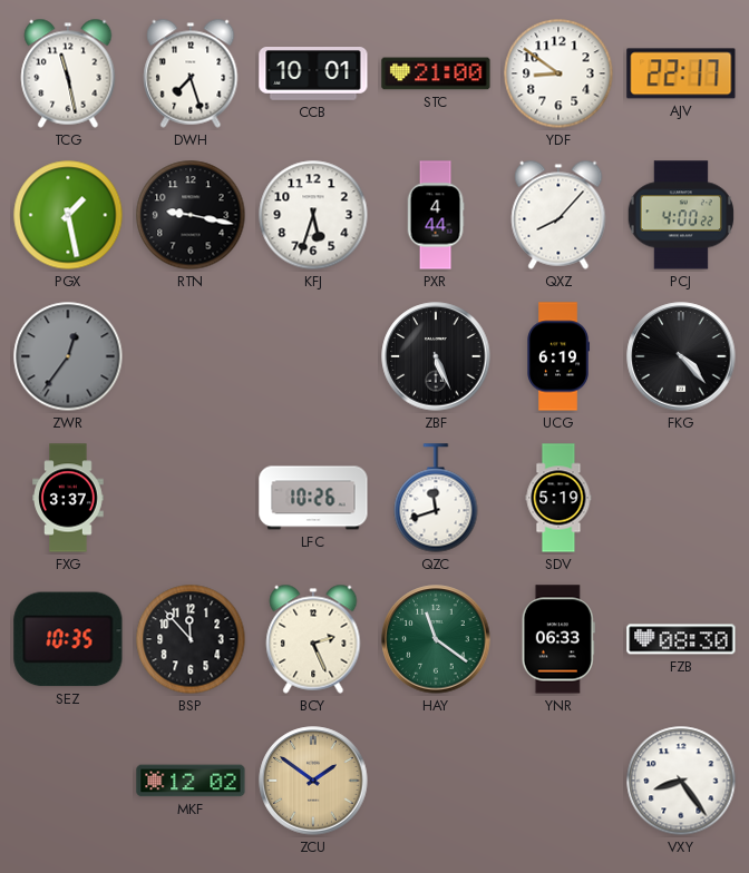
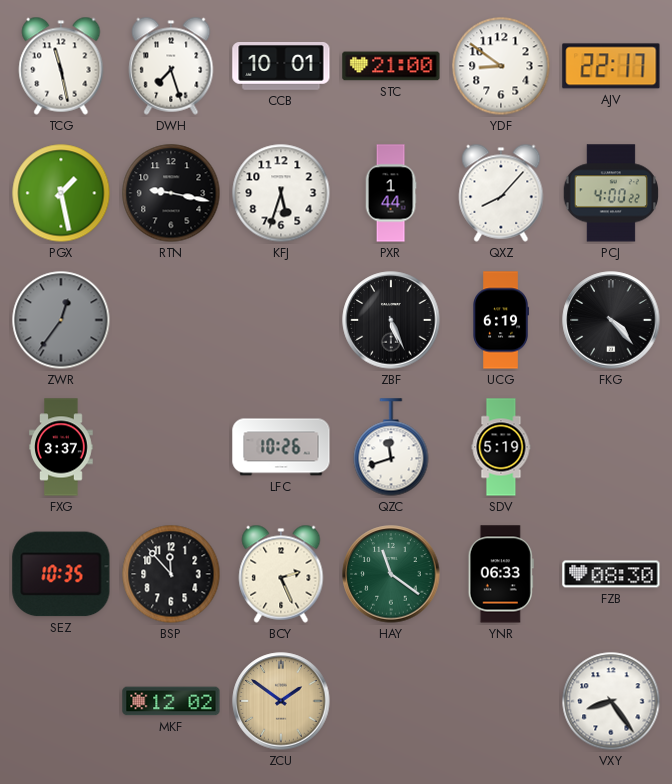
PXR: 4:44 -> 1:44
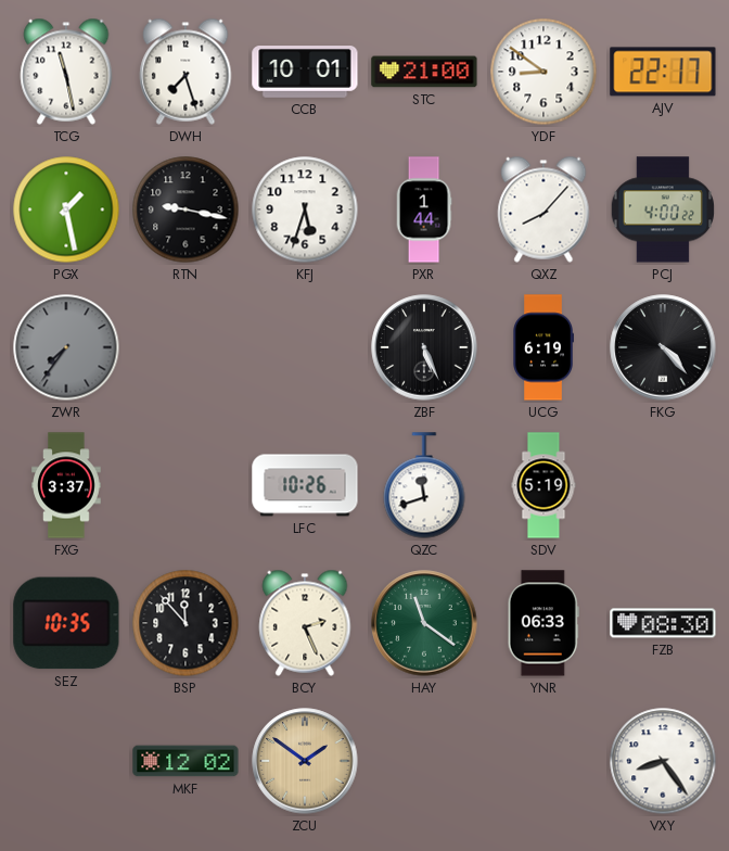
ZWR: 12:36 -> 7:36
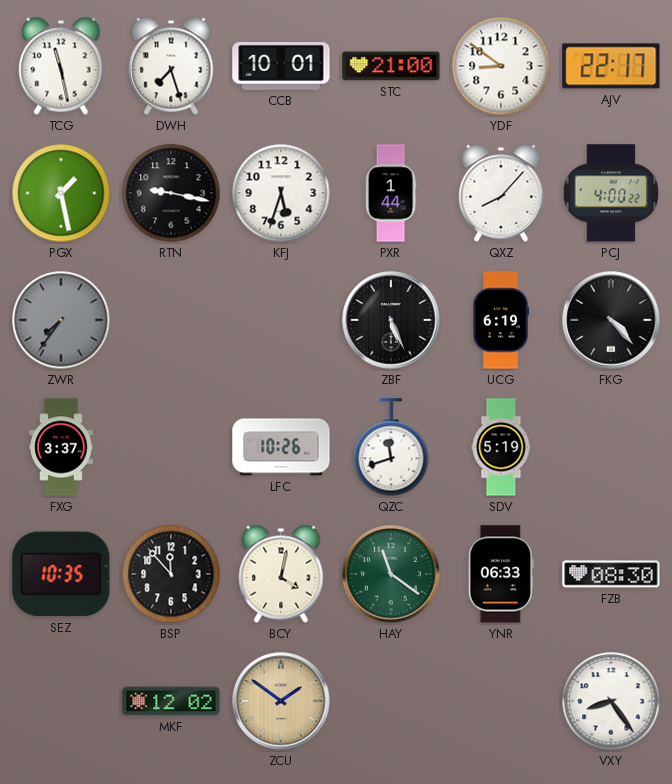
BCY: 2:26 -> 4:02
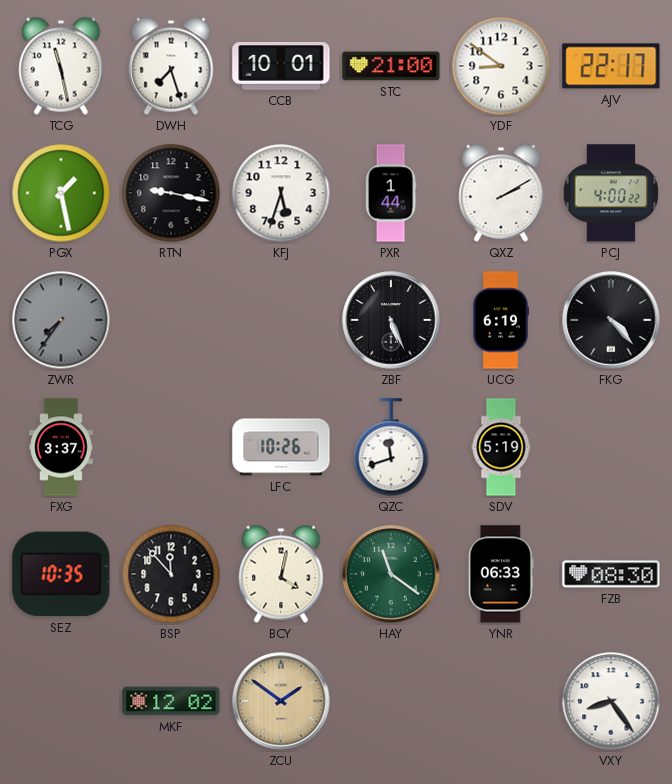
QXZ: 8:07 -> 2:10
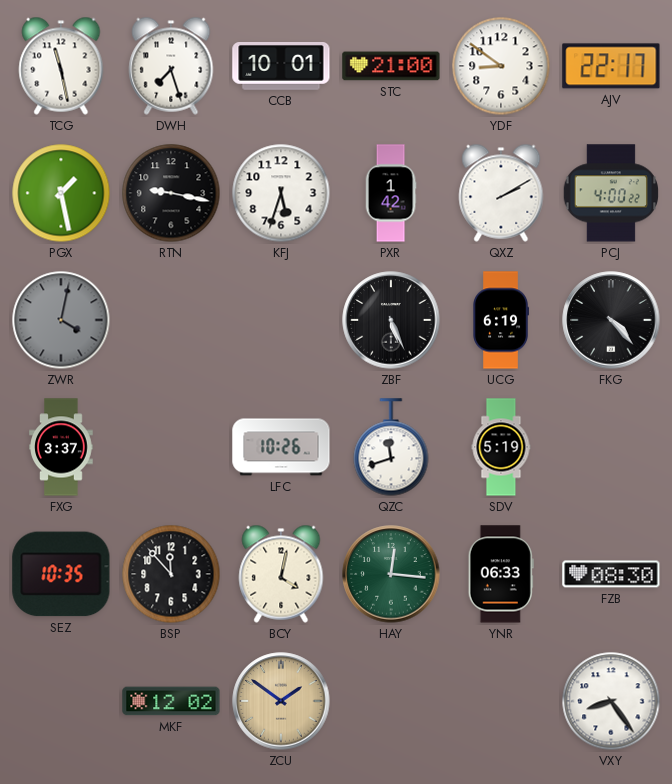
PXR: 1:44 -> 1:42
ZWR: 7:36 -> 4:02
HAY: 11:21 -> 12:16
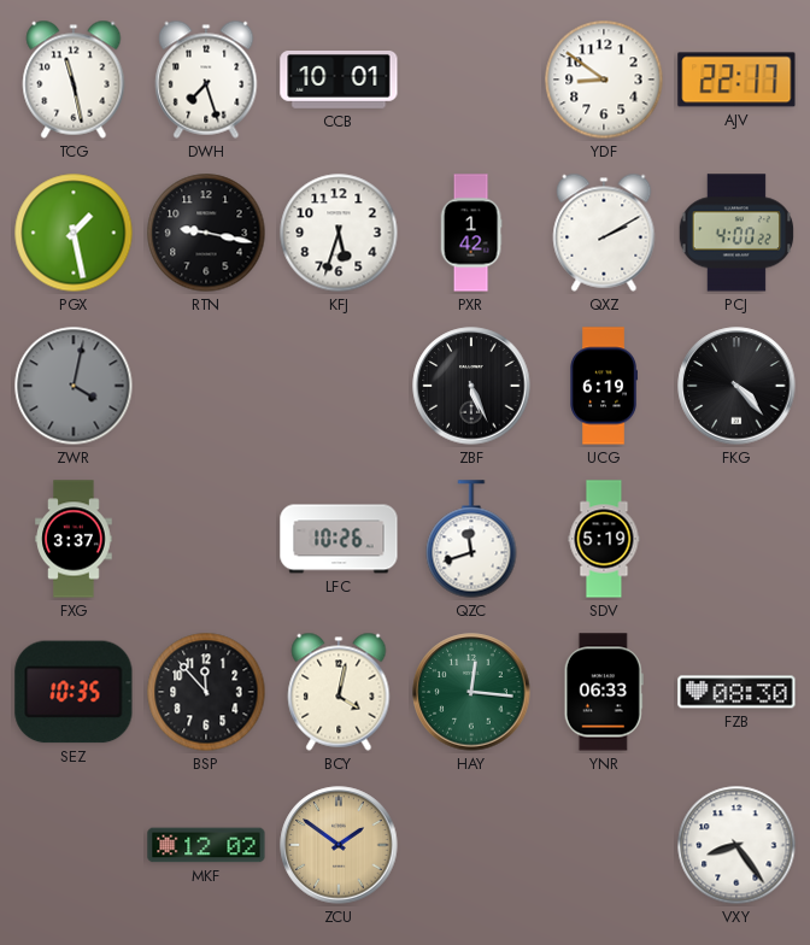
STC: 21:00 -> none
